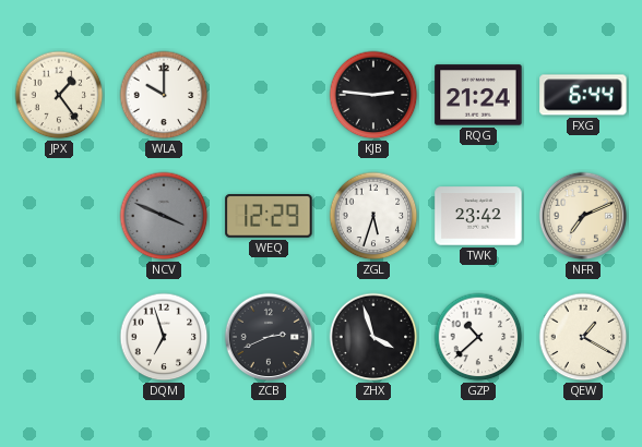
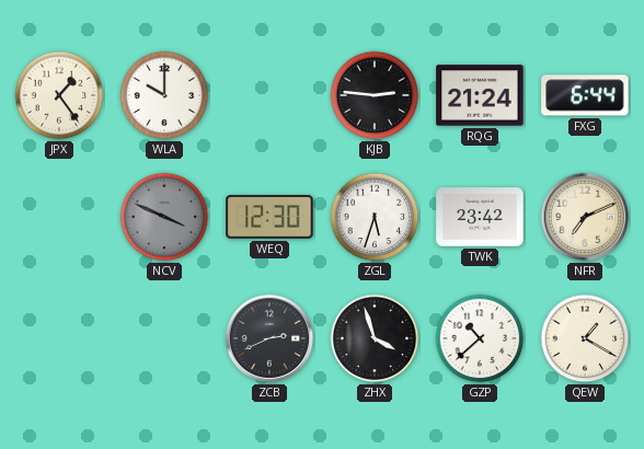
WEQ: 12:29 -> 12:30
DQM: 6:57 -> none
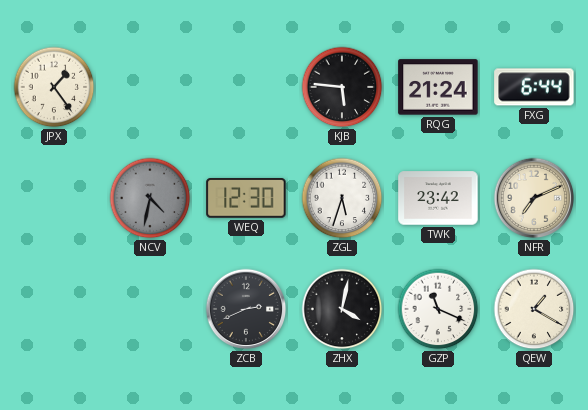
WLA: 10:00 -> none
KJB: 2:46 -> 5:46
NCV: 3:49 -> 4:32
ZHX: 3:57 -> 4:02
GZP: 10:38 -> 11:19
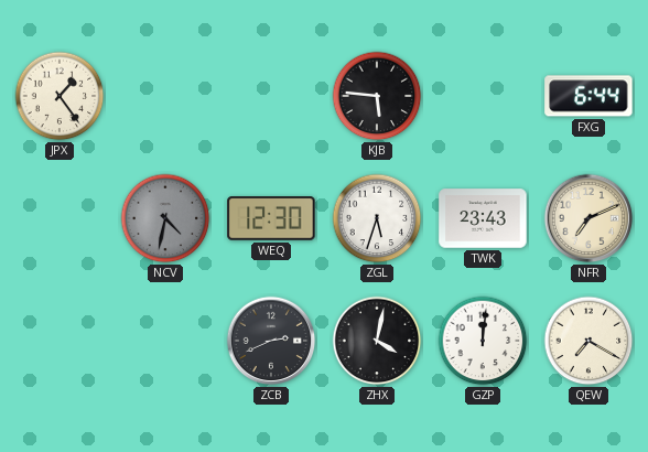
RQG: 21:24 -> none
TWK: 23:42 -> 23:43
GZP: 11:19 -> 12:01
QEW: 1:20 -> 7:20
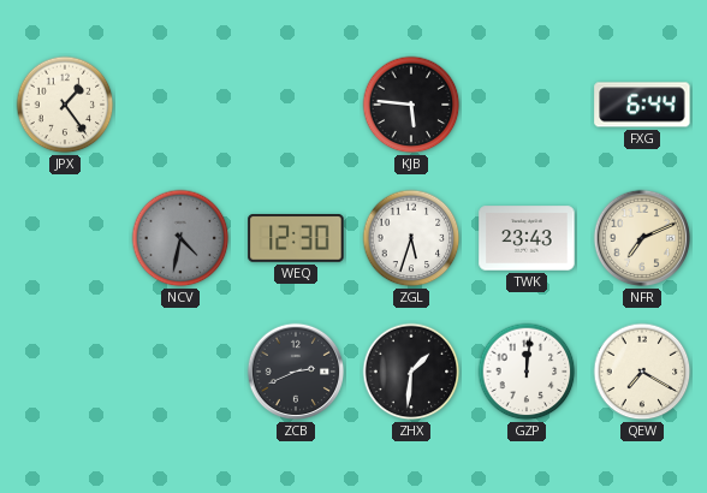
ZHX: 4:02 -> 1:31
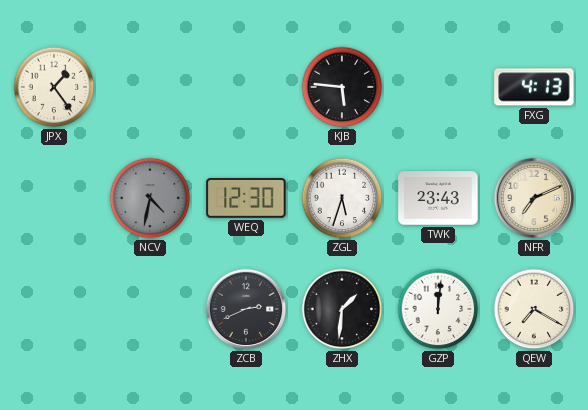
FXG: 6:44 -> 4:13
